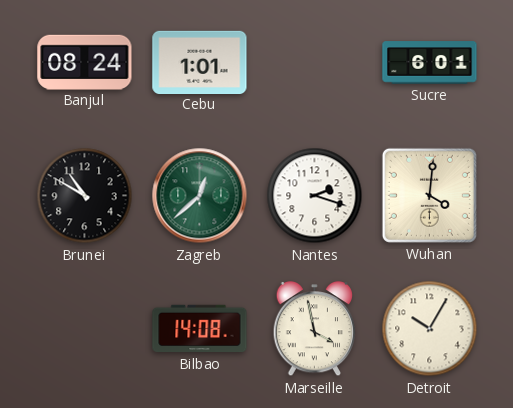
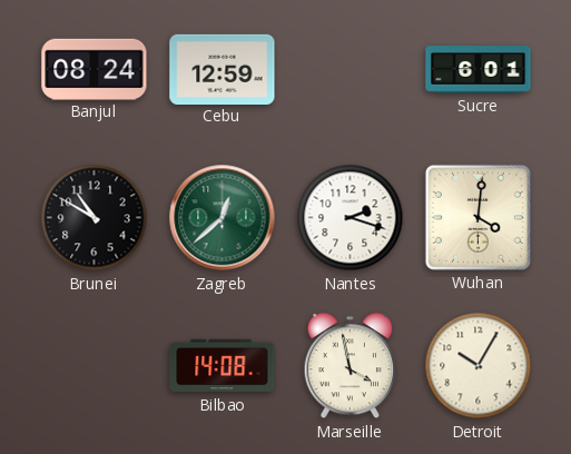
Cebu: 1:01 -> 12:59
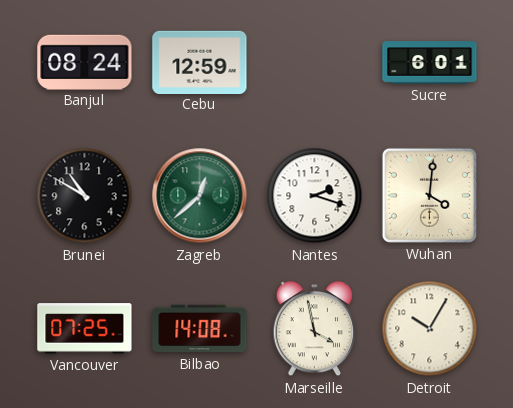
Vancouver: none -> 07:25
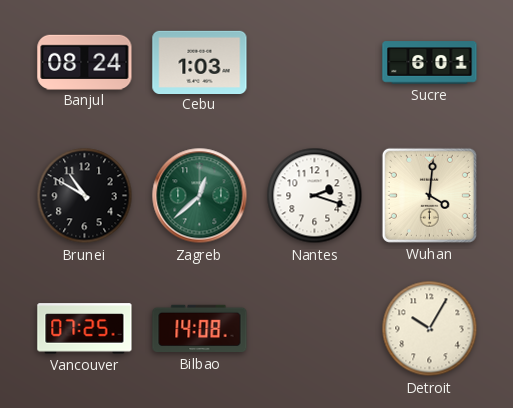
Cebu: 12:59 -> 1:03
Marseille: 3:58 -> none
